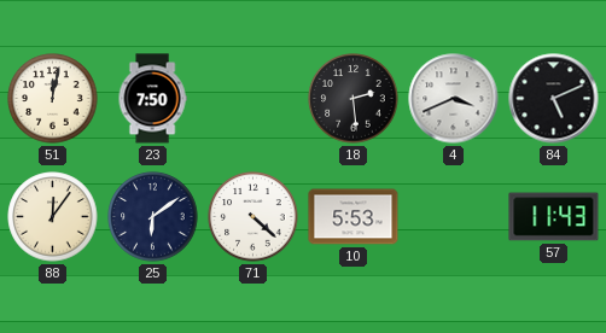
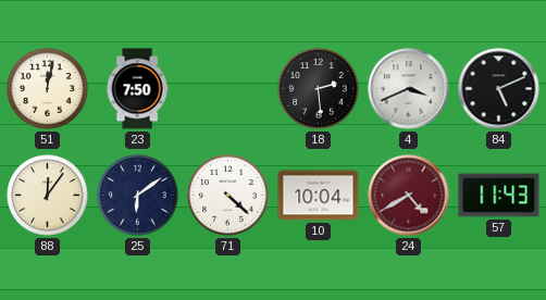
10: 5:53 -> 10:04
24: none -> 4:40
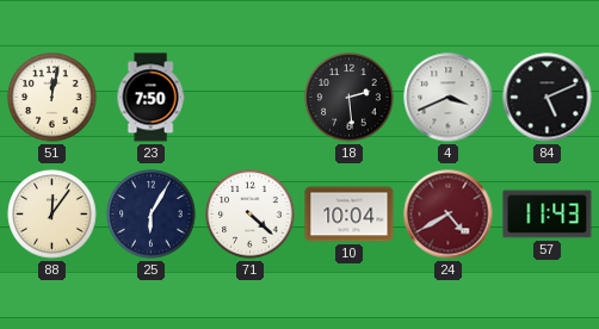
25: 6:09 -> 6:05
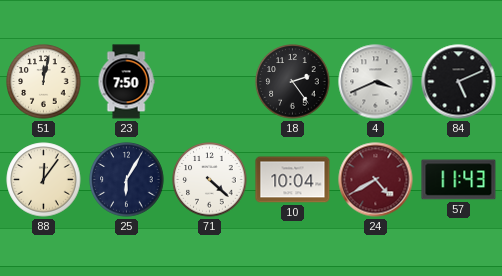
18: 2:29 -> 2:24
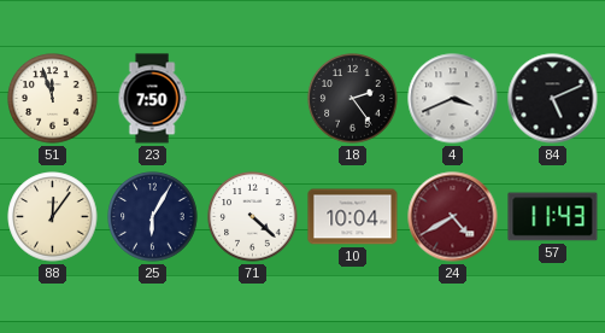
51: 12:02 -> 11:57
